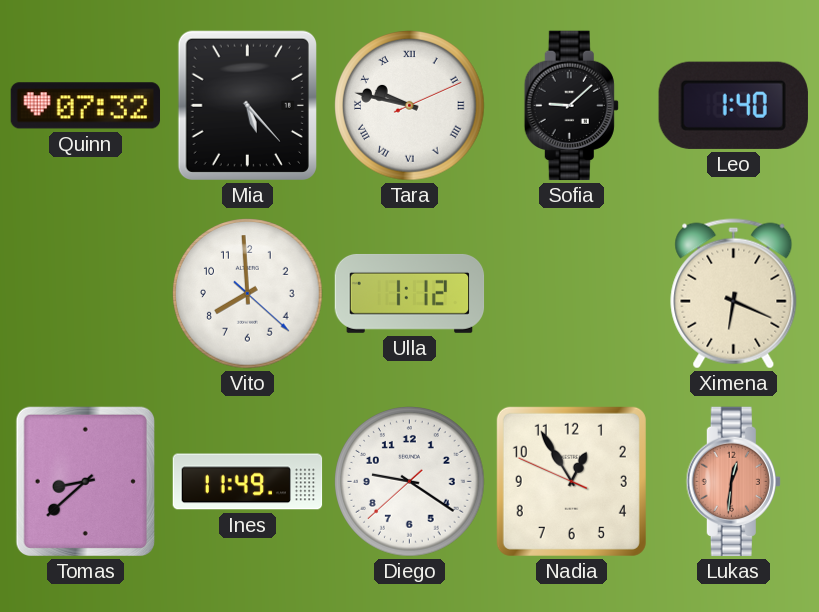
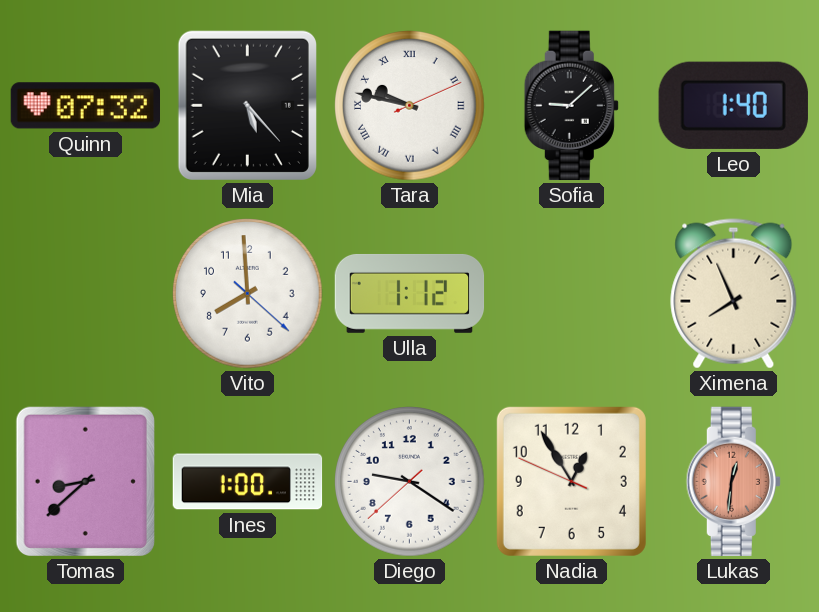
Ximena: 6:19 -> 7:56
Ines: 11:49 -> 1:00
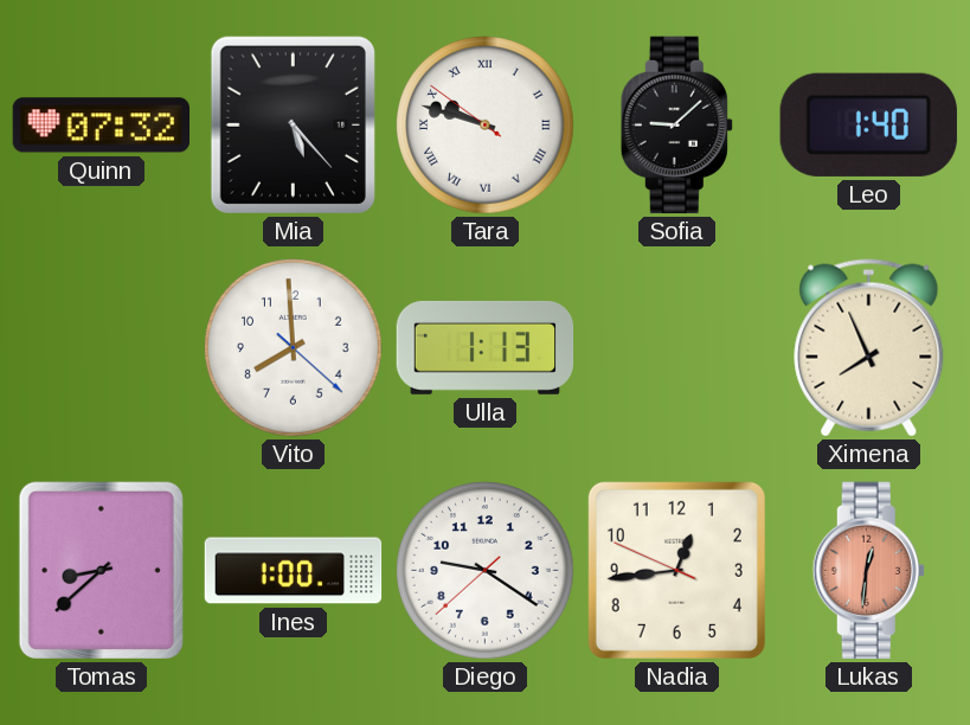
Tara: 9:47:11 -> 9:47:51
Ulla: 1:12 -> 1:13
Nadia: 12:54 -> 12:43
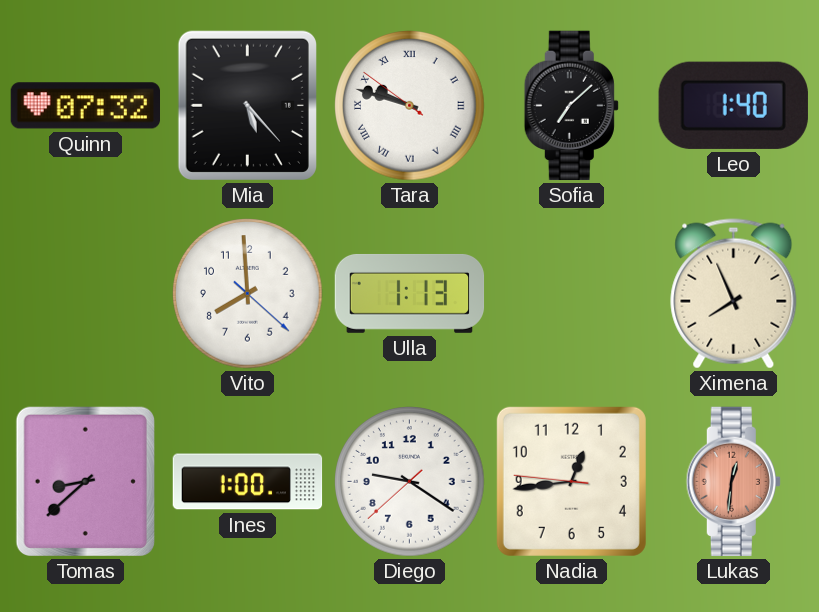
Sofia: 9:08 -> 7:08
Nadia: 12:43:49 -> 12:43:46
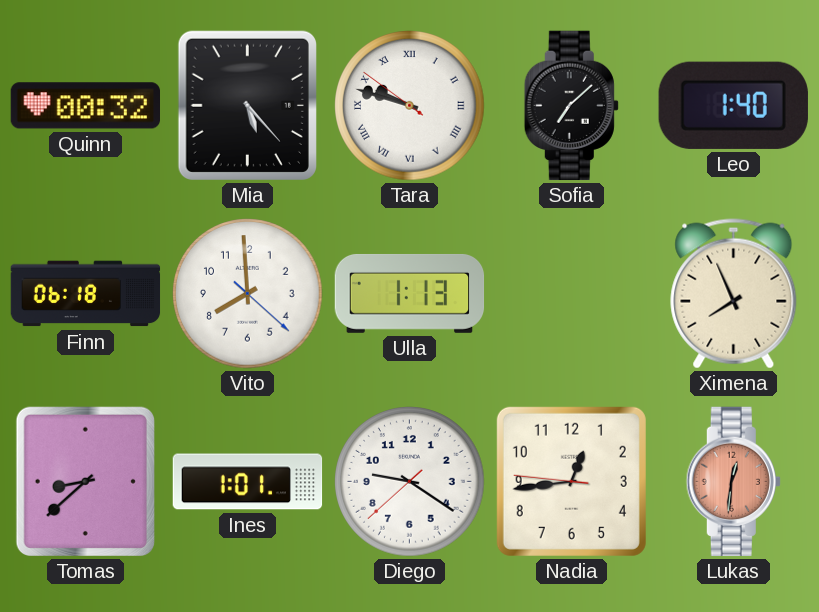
Quinn: 07:32 -> 00:32
Finn: none -> 06:18
Ines: 1:00 -> 1:01
